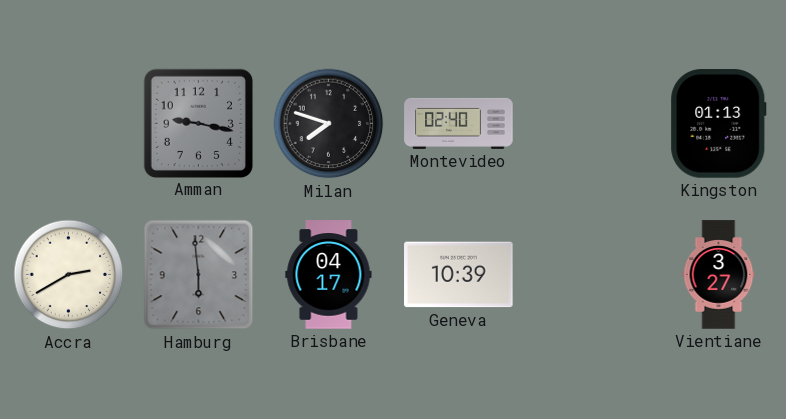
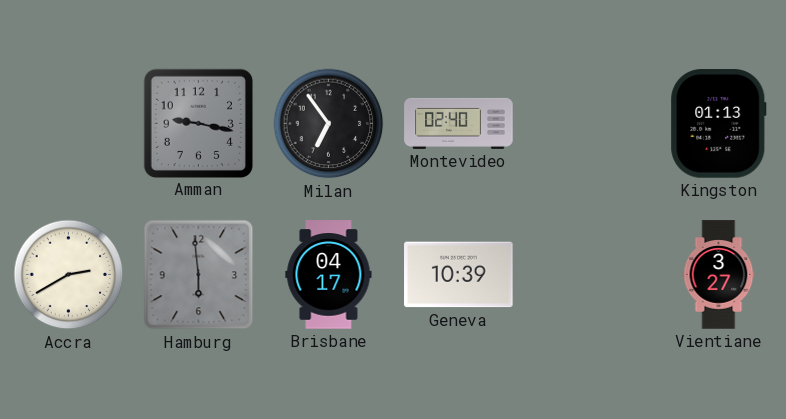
Milan: 7:48 -> 6:54
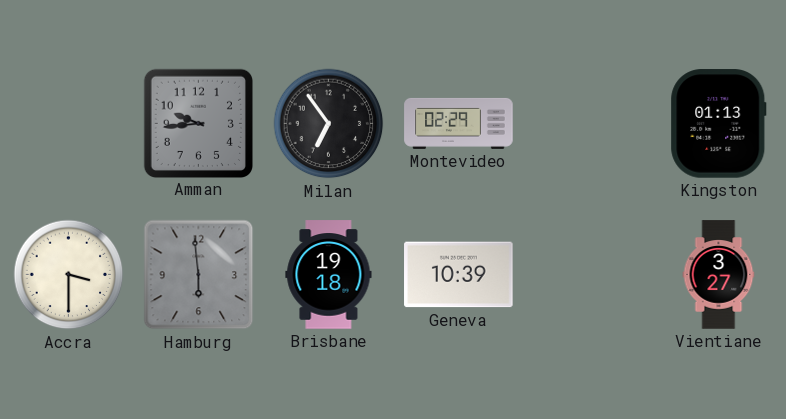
Amman: 9:17 -> 9:44
Montevideo: 02:40 -> 02:29
Accra: 2:40 -> 3:30
Brisbane: 04:17 -> 19:18
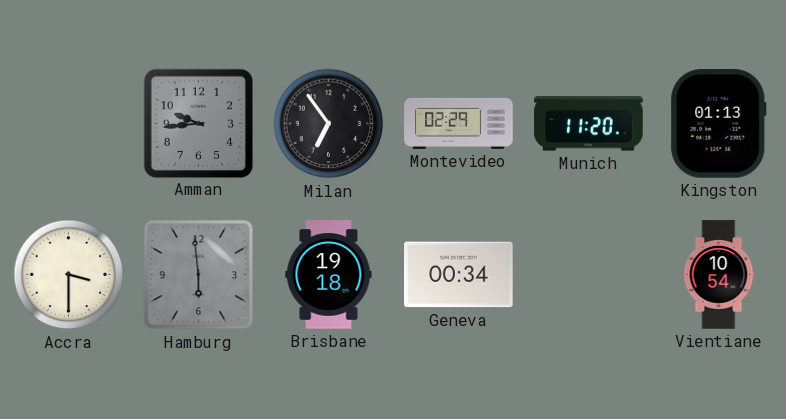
Munich: none -> 11:20
Geneva: 10:39 -> 00:34
Vientiane: 3:27 -> 10:54
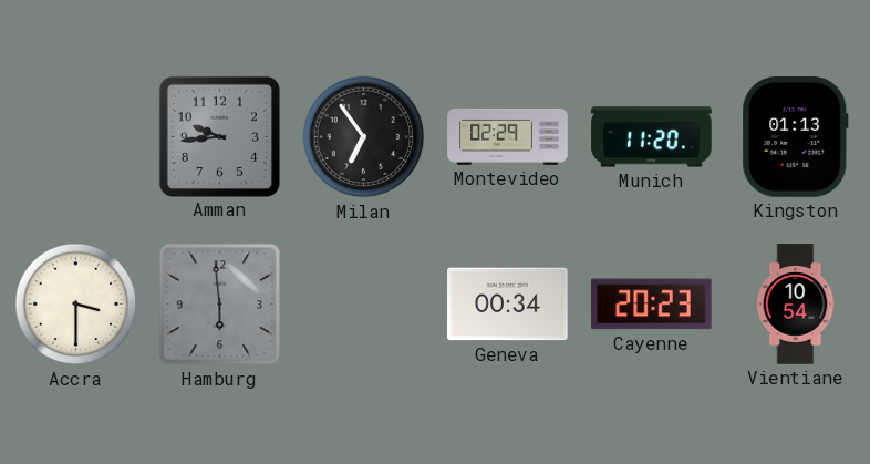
Brisbane: 19:18 -> none
Cayenne: none -> 20:23
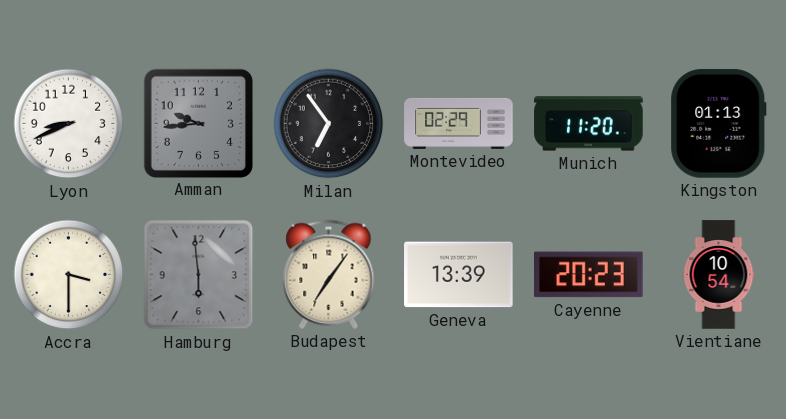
Lyon: none -> 8:41
Budapest: none -> 7:06
Geneva: 00:34 -> 13:39
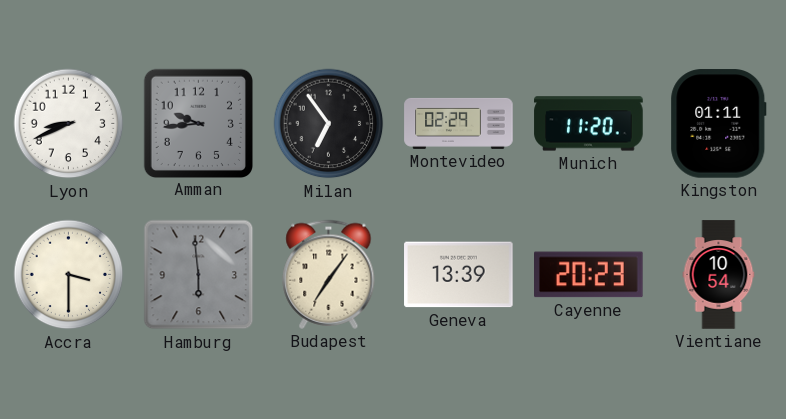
Kingston: 01:13 -> 01:11
